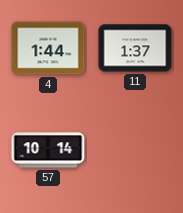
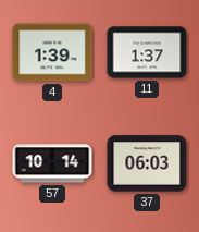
4: 1:44 -> 1:39
37: none -> 06:03
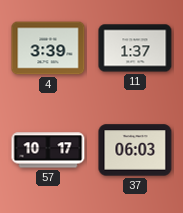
4: 1:39 -> 3:39
57: 10:14 -> 10:17
